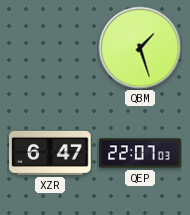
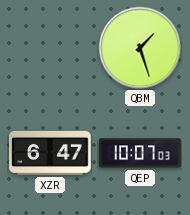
QEP: 22:07 -> 10:07
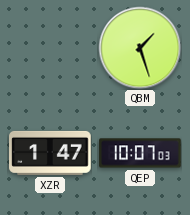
XZR: 6:47 -> 1:47
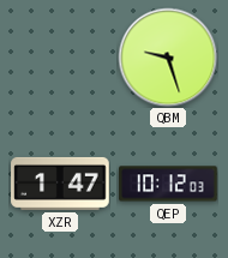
QBM: 1:27 -> 9:27
QEP: 10:07 -> 10:12
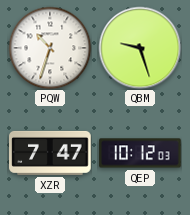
PQW: none -> 10:33
XZR: 1:47 -> 7:47
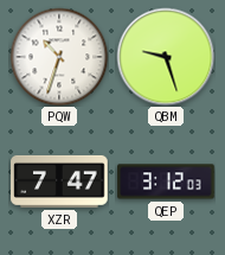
QEP: 10:12 -> 3:12
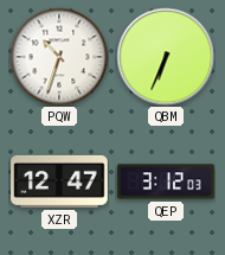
QBM: 9:27 -> 6:34
XZR: 7:47 -> 12:47
